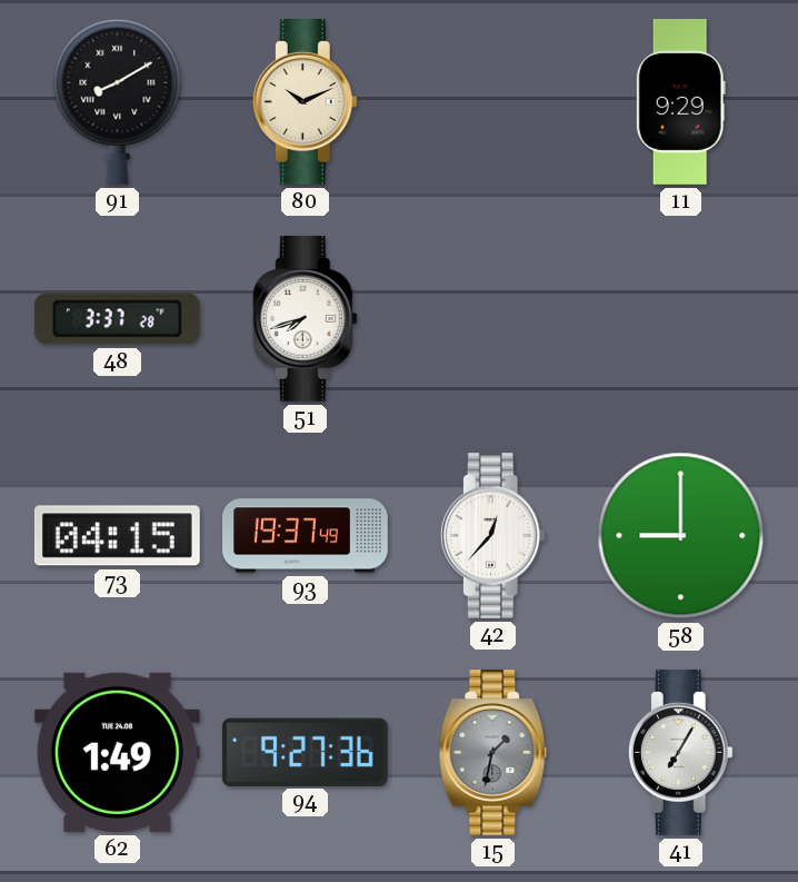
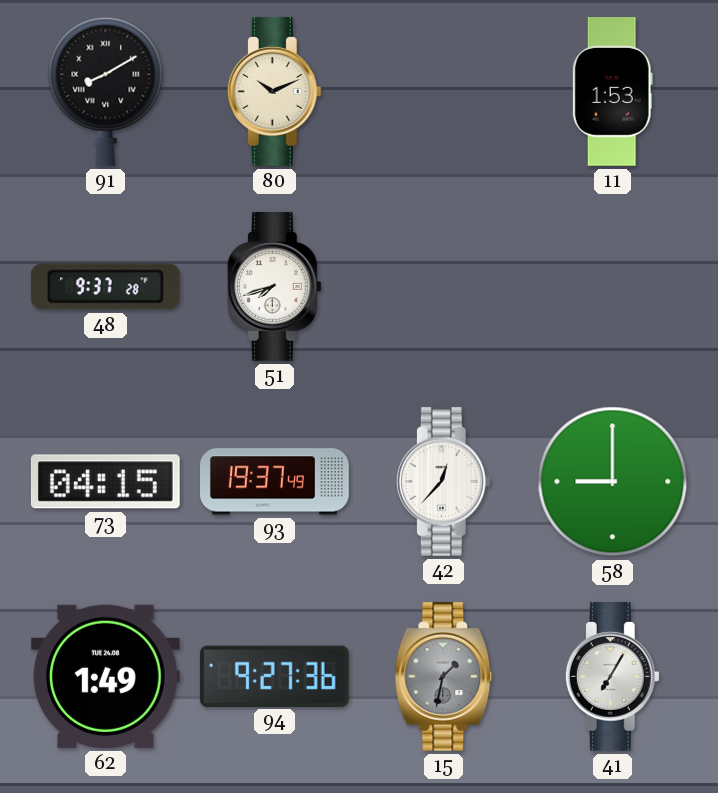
11: 9:29 -> 1:53
48: 3:37 -> 9:37
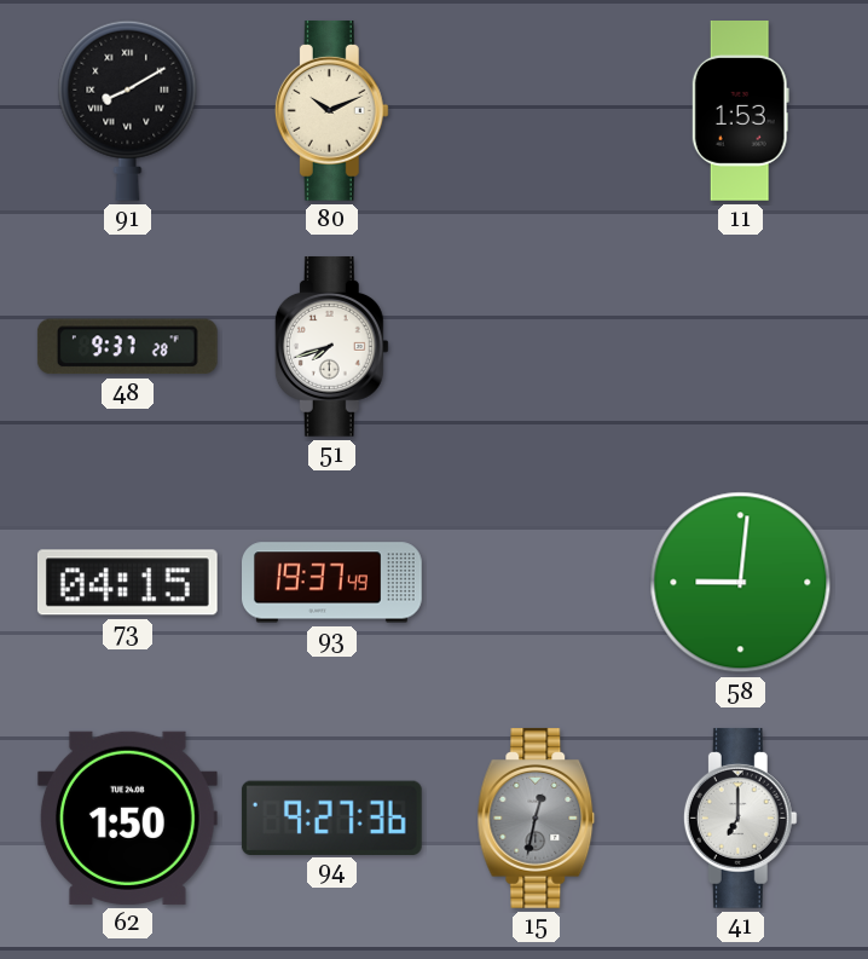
42: 12:37 -> none
58: 9:00 -> 9:01
62: 1:49 -> 1:50
15: 1:32 -> 12:32
41: 7:05 -> 7:00
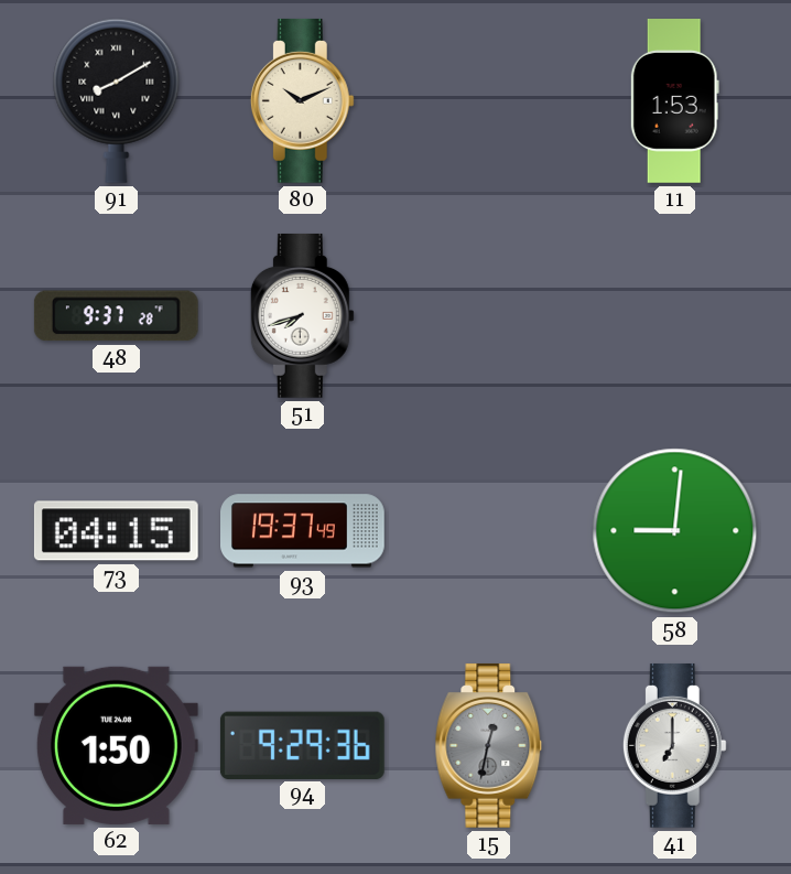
94: 9:27 -> 9:29
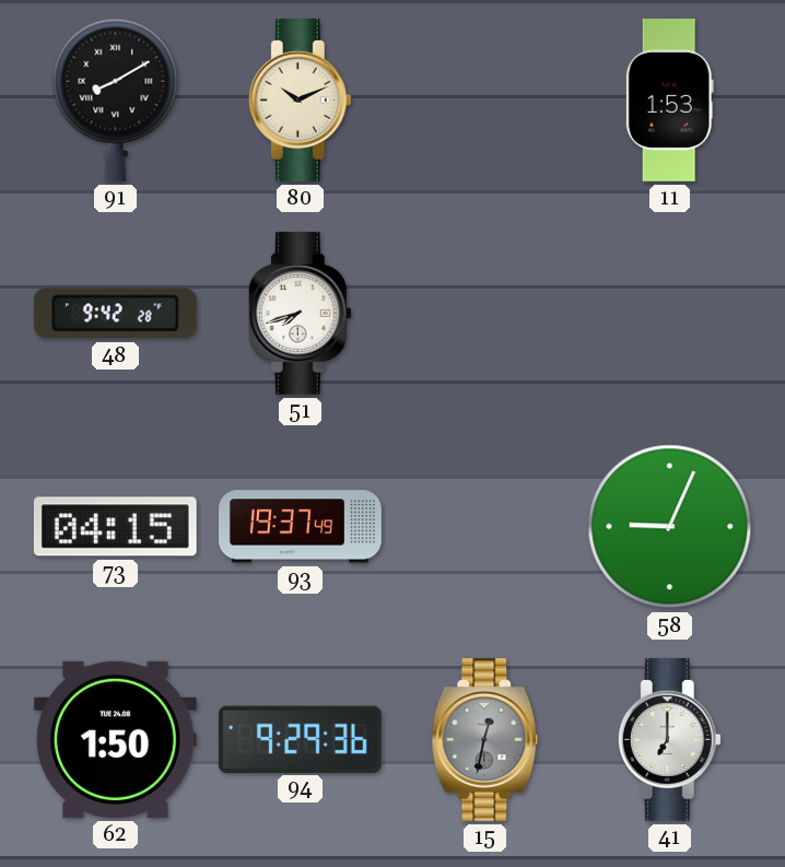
48: 9:37 -> 9:42
58: 9:01 -> 9:04
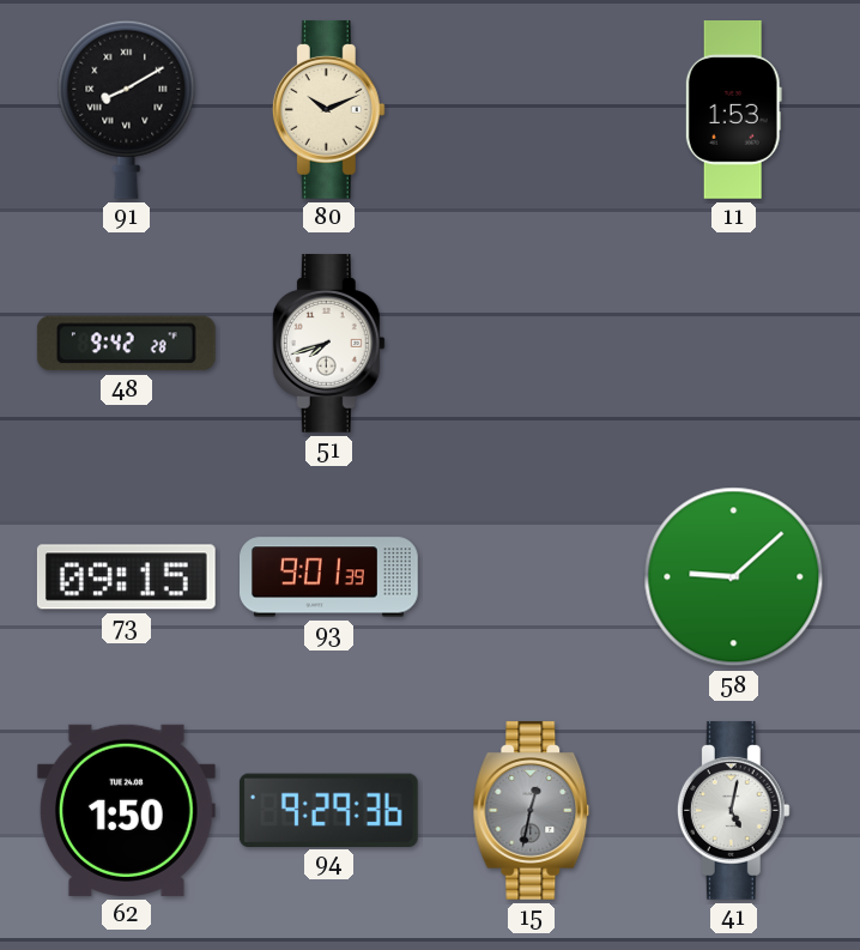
73: 04:15 -> 09:15
93: 19:37 -> 9:01
58: 9:04 -> 9:08
41: 7:00 -> 5:02
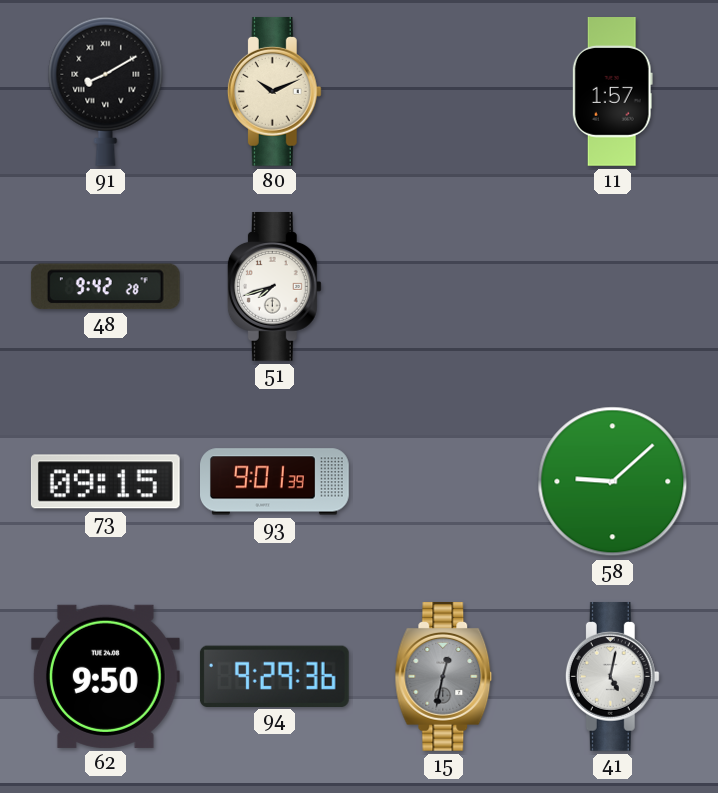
11: 1:53 -> 1:57
62: 1:50 -> 9:50
